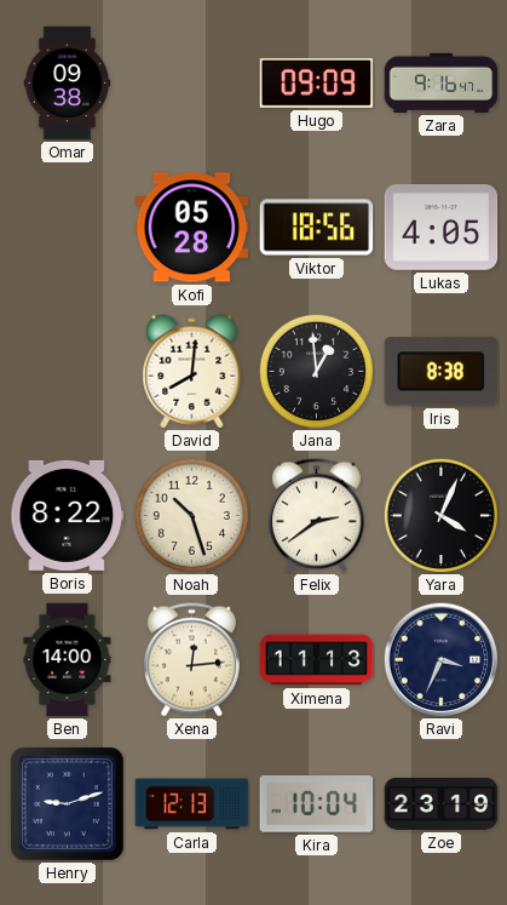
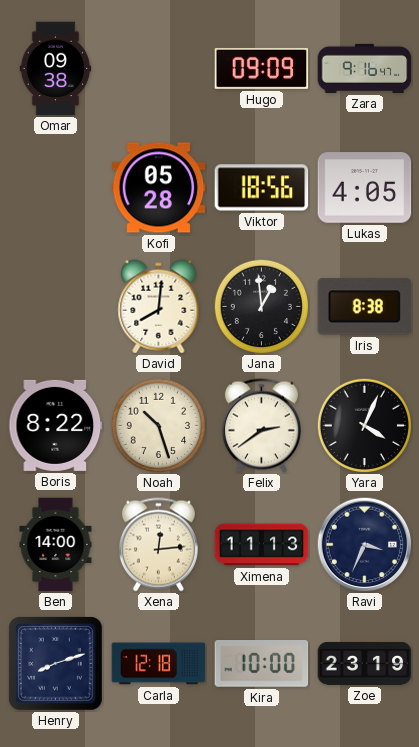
Henry: 9:12 -> 8:12
Carla: 12:13 -> 12:18
Kira: 10:04 -> 10:00
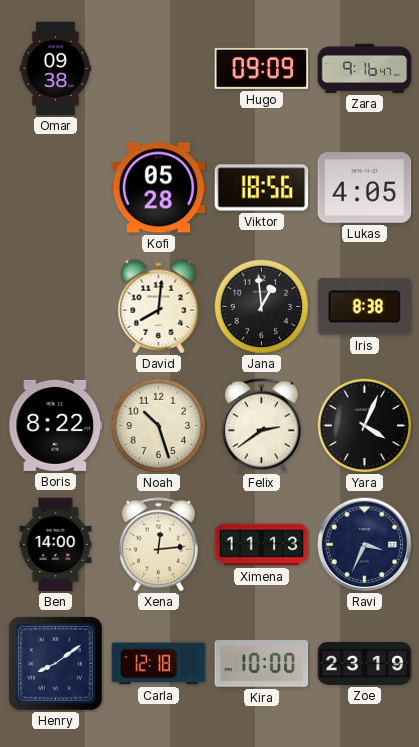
Henry: 8:12 -> 8:09
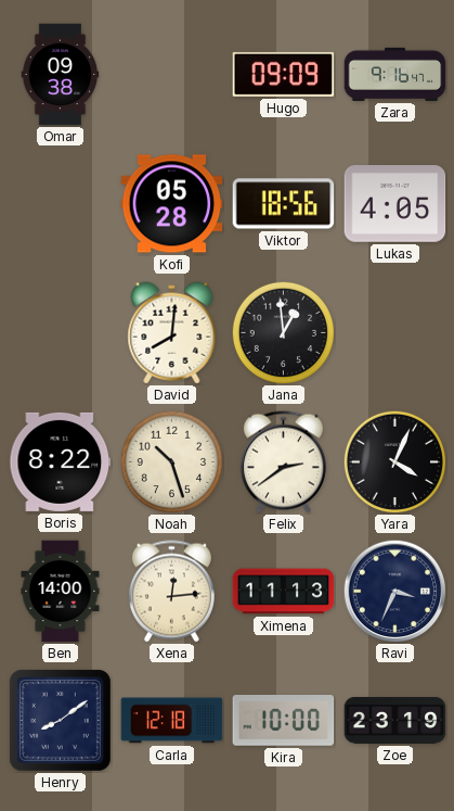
Iris: 8:38 -> none
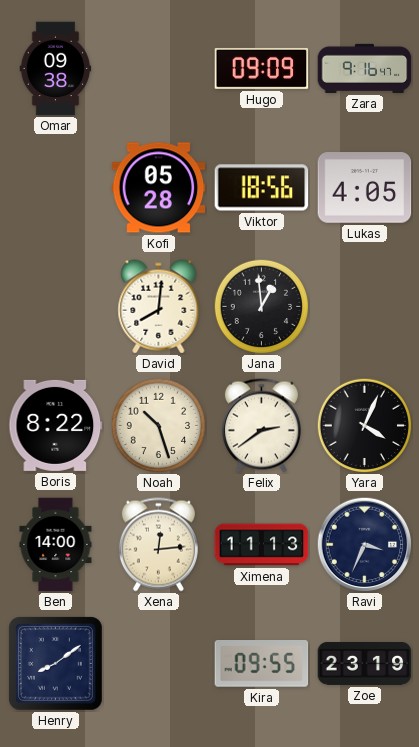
Carla: 12:18 -> none
Kira: 10:00 -> 09:55
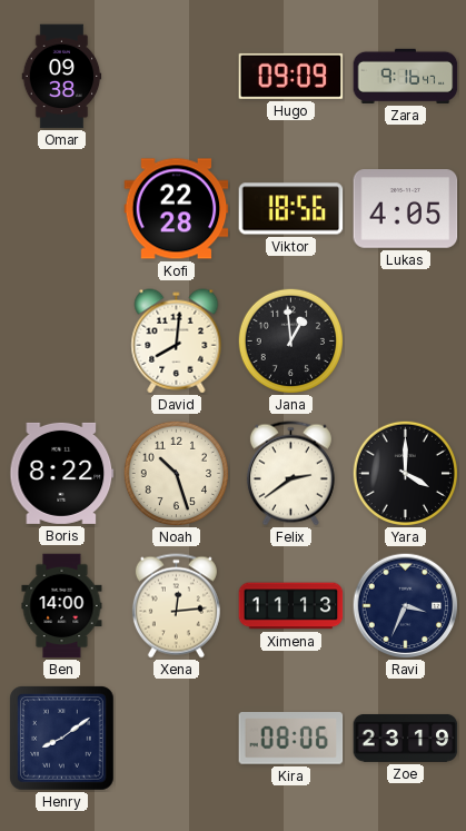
Kofi: 05:28 -> 22:28
Yara: 4:04 -> 4:00
Kira: 09:55 -> 08:06
